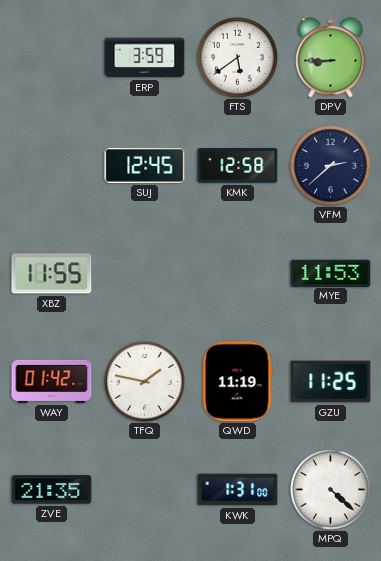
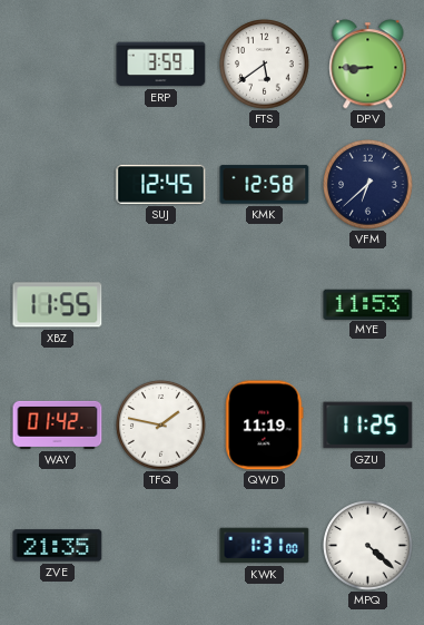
VFM: 2:38 -> 6:38
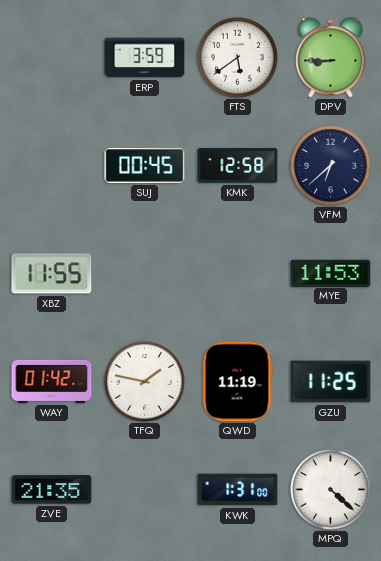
SUJ: 12:45 -> 00:45
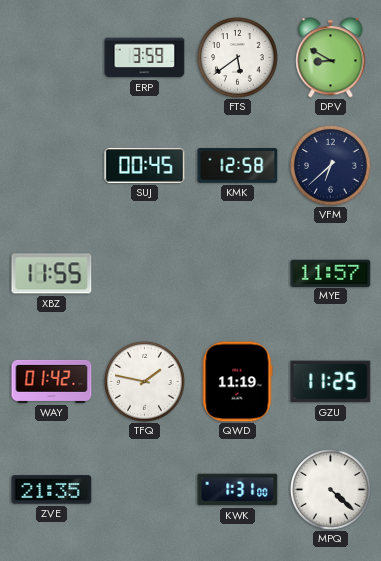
DPV: 8:45 -> 8:50
MYE: 11:53 -> 11:57
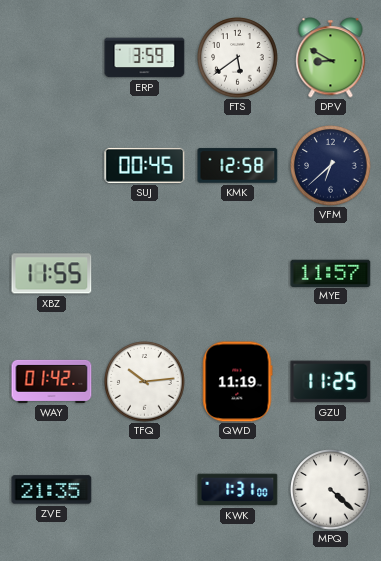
TFQ: 1:47 -> 10:14
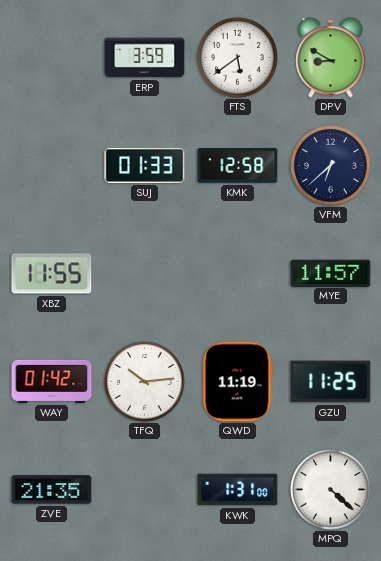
SUJ: 00:45 -> 01:33
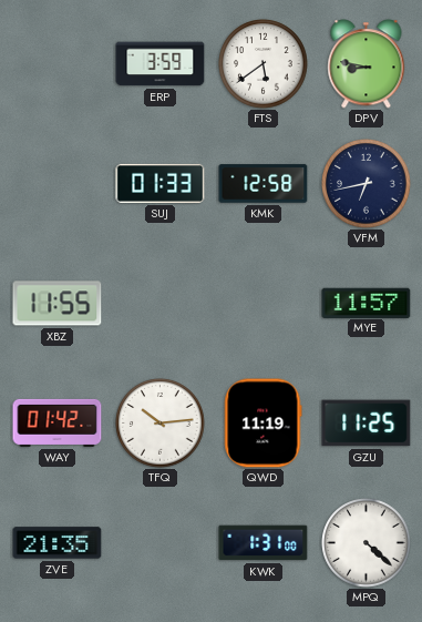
DPV: 8:50 -> 8:47
VFM: 6:38 -> 6:43
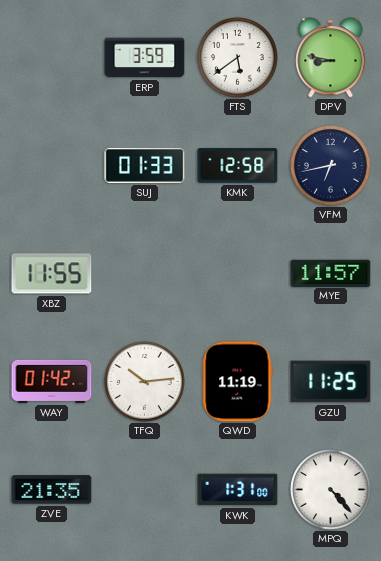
MPQ: 4:22 -> 4:23
